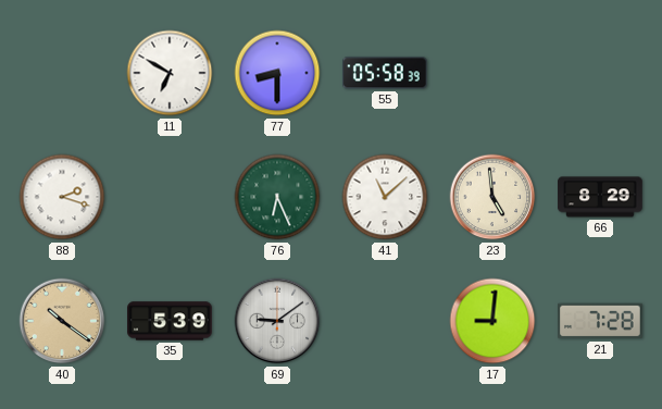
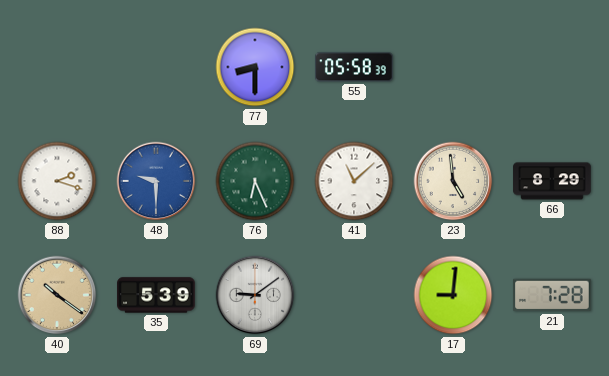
11: 6:50 -> none
48: none -> 9:30
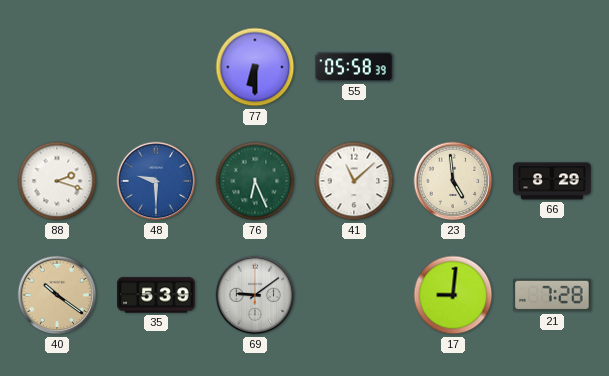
77: 8:30 -> 6:30
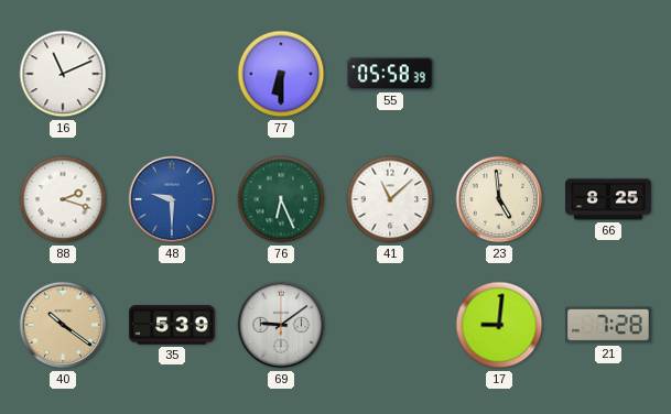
16: none -> 11:11
66: 8:29 -> 8:25
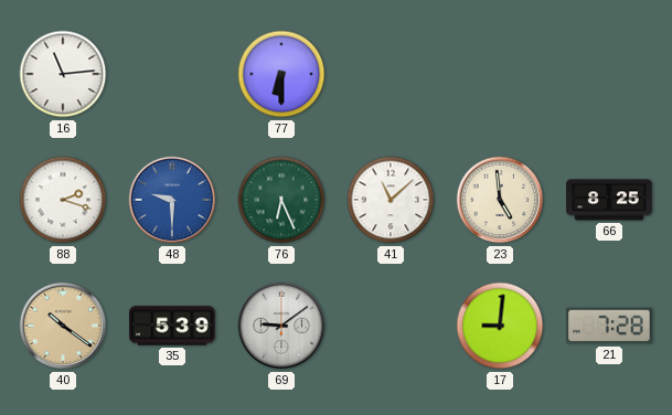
16: 11:11 -> 11:14
55: 05:58 -> none
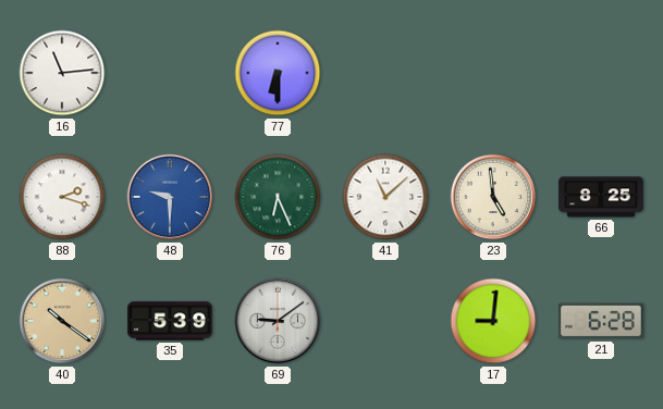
21: 7:28 -> 6:28
